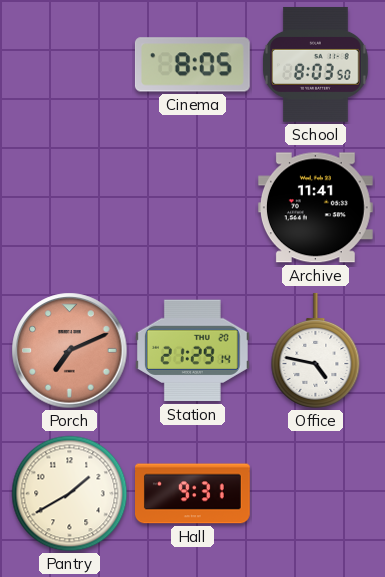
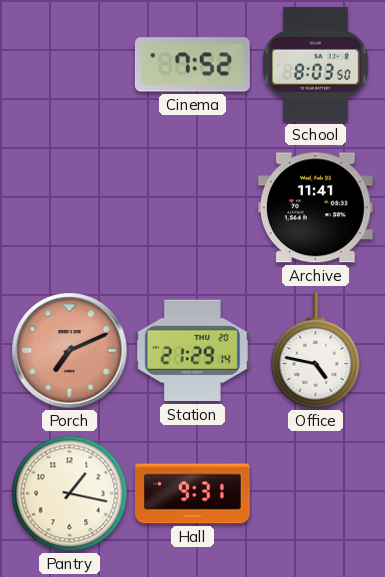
Cinema: 8:05 -> 7:52
Pantry: 1:40 -> 1:17
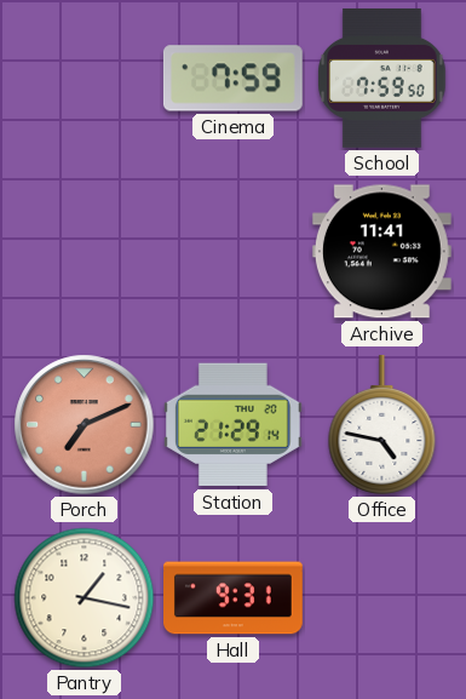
Cinema: 7:52 -> 7:59
School: 8:03 -> 7:59
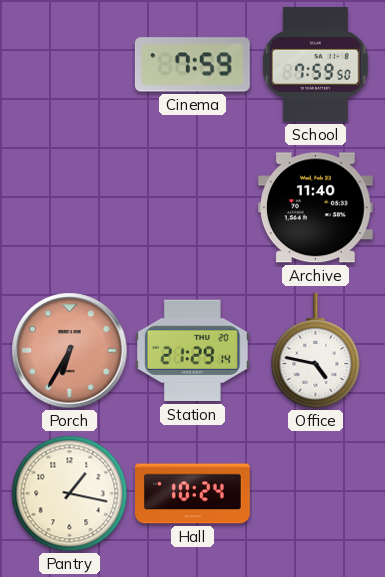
Archive: 11:41 -> 11:40
Porch: 7:11 -> 6:35
Hall: 9:31 -> 10:24
